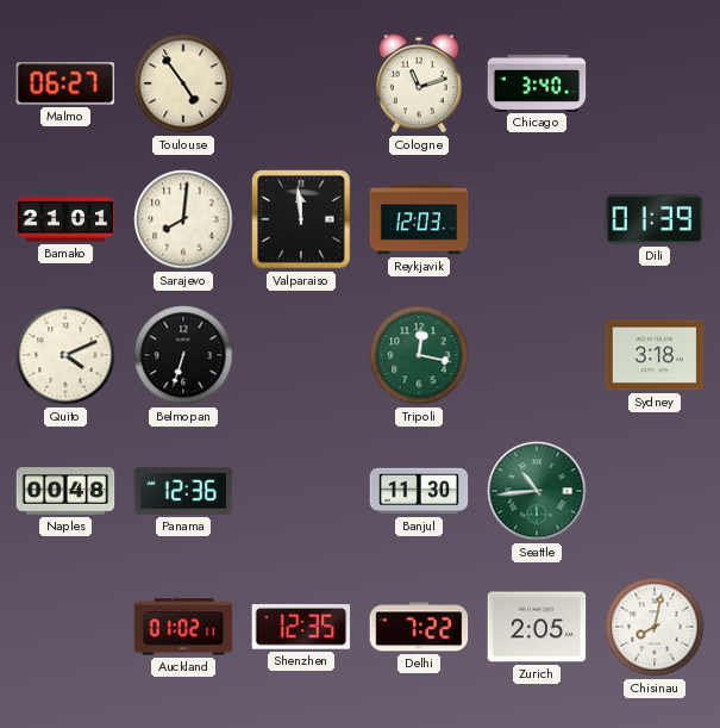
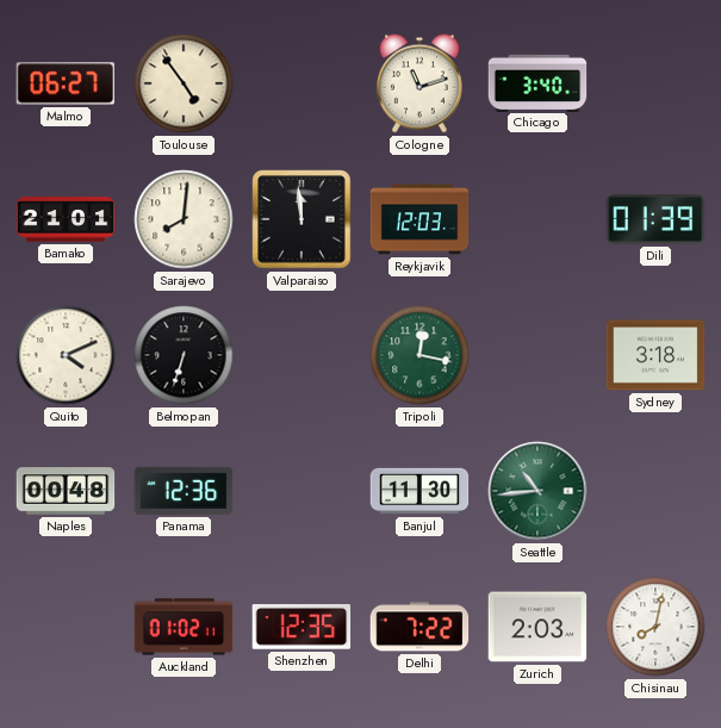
Zurich: 2:05 -> 2:03
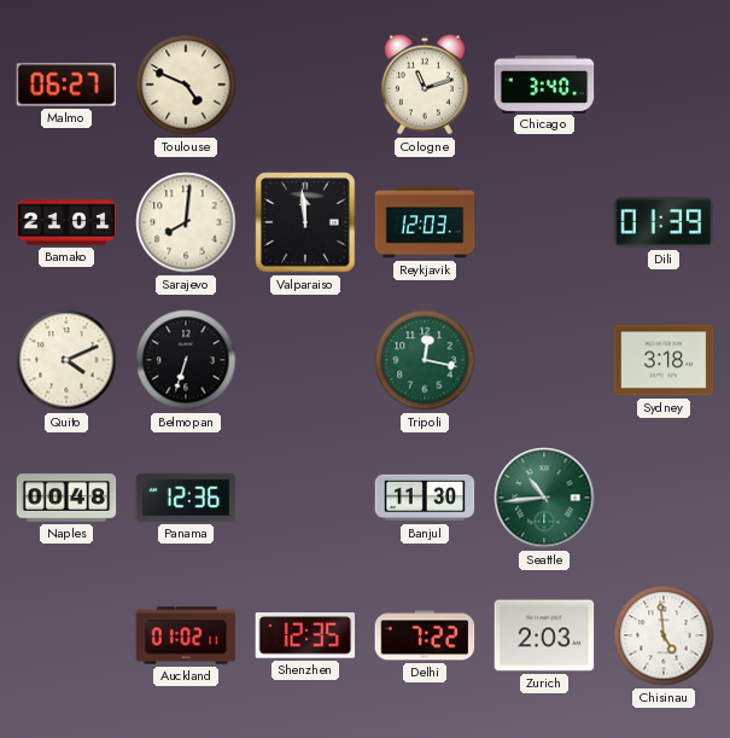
Toulouse: 4:54 -> 4:49
Chisinau: 8:02 -> 4:59
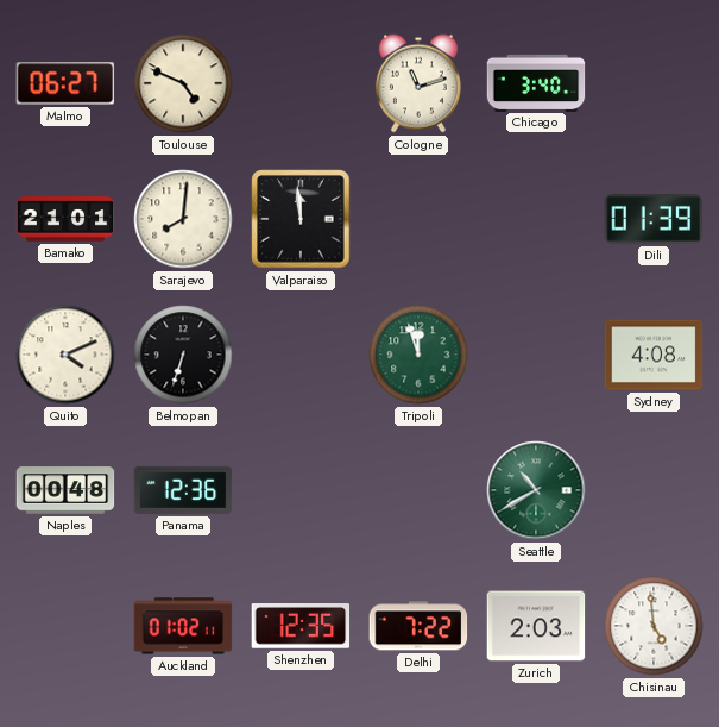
Reykjavik: 12:03 -> none
Tripoli: 12:17 -> 11:57
Sydney: 3:18 -> 4:08
Banjul: 11:30 -> none
Seattle: 10:44 -> 10:40
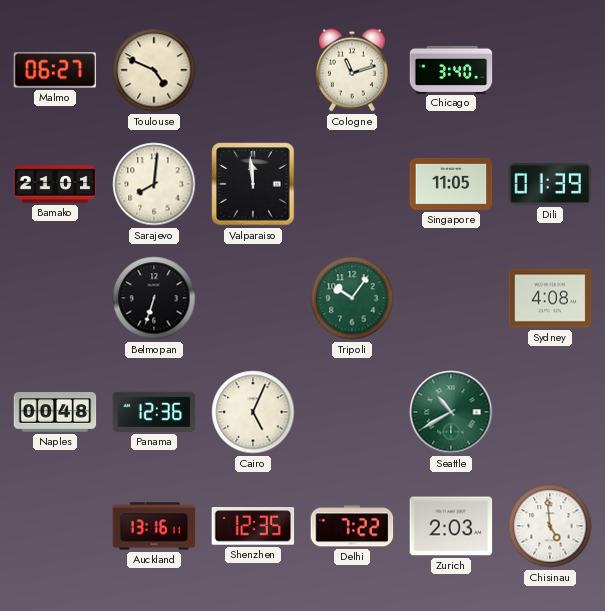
Singapore: none -> 11:05
Quito: 4:11 -> none
Tripoli: 11:57 -> 10:06
Cairo: none -> 5:04
Auckland: 01:02 -> 13:16
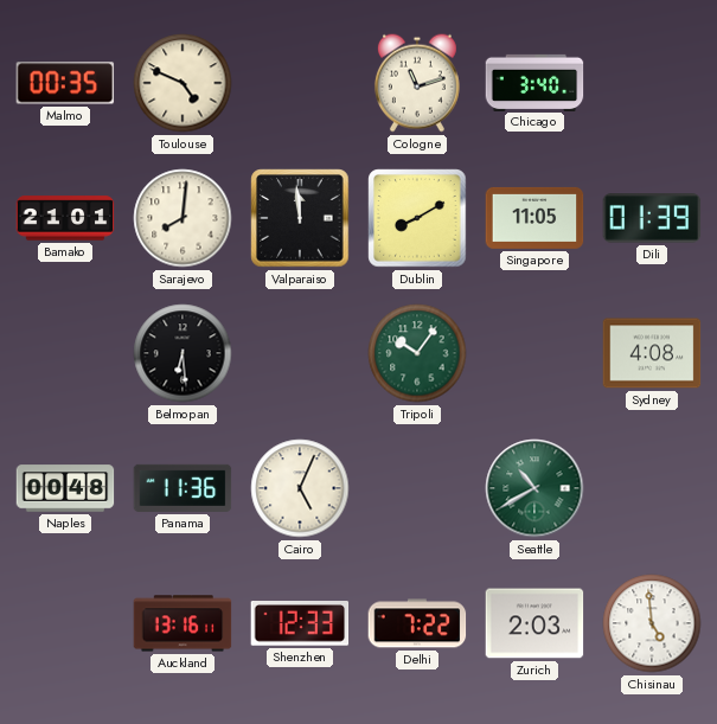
Malmo: 06:27 -> 00:35
Dublin: none -> 8:10
Belmopan: 6:33 -> 6:29
Panama: 12:36 -> 11:36
Shenzhen: 12:35 -> 12:33
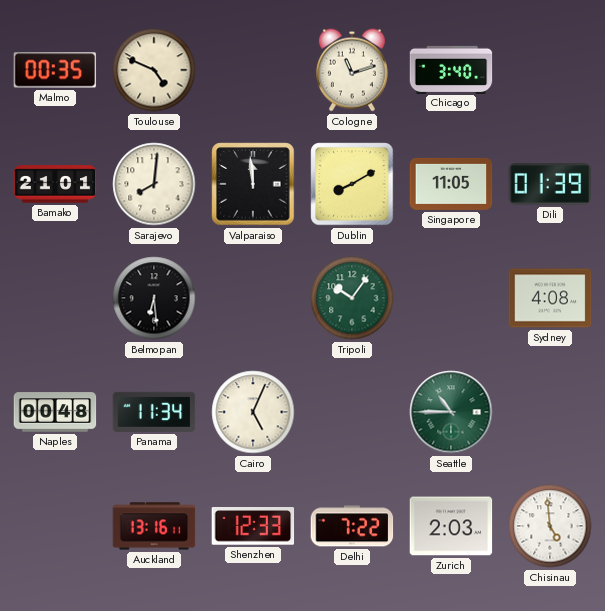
Panama: 11:36 -> 11:34
Seattle: 10:40 -> 10:45
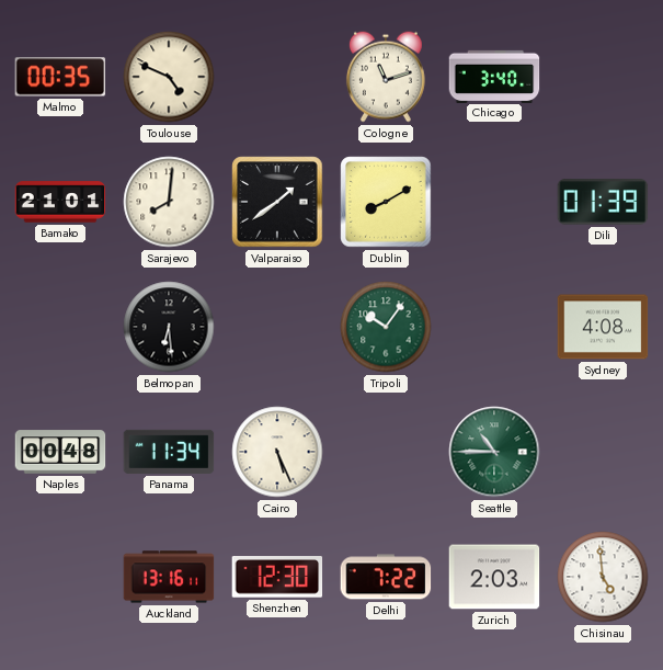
Valparaiso: 11:59 -> 1:39
Singapore: 11:05 -> none
Cairo: 5:04 -> 5:26
Shenzhen: 12:33 -> 12:30
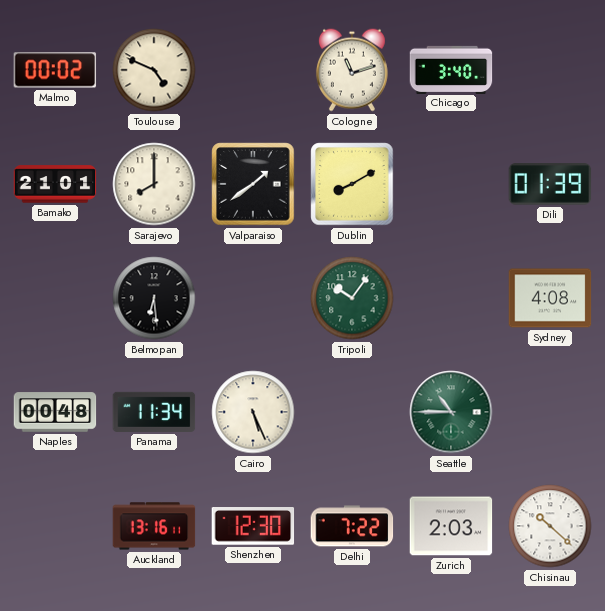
Malmo: 00:35 -> 00:02
Sarajevo: 8:01 -> 8:00
Chisinau: 4:59 -> 10:22
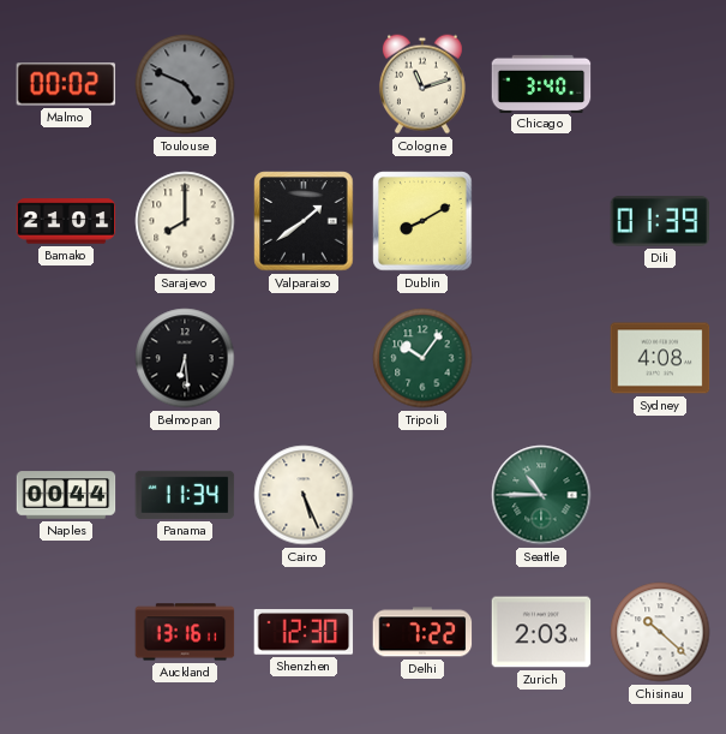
Toulouse dial: cream -> grey
Naples: 00:48 -> 00:44
